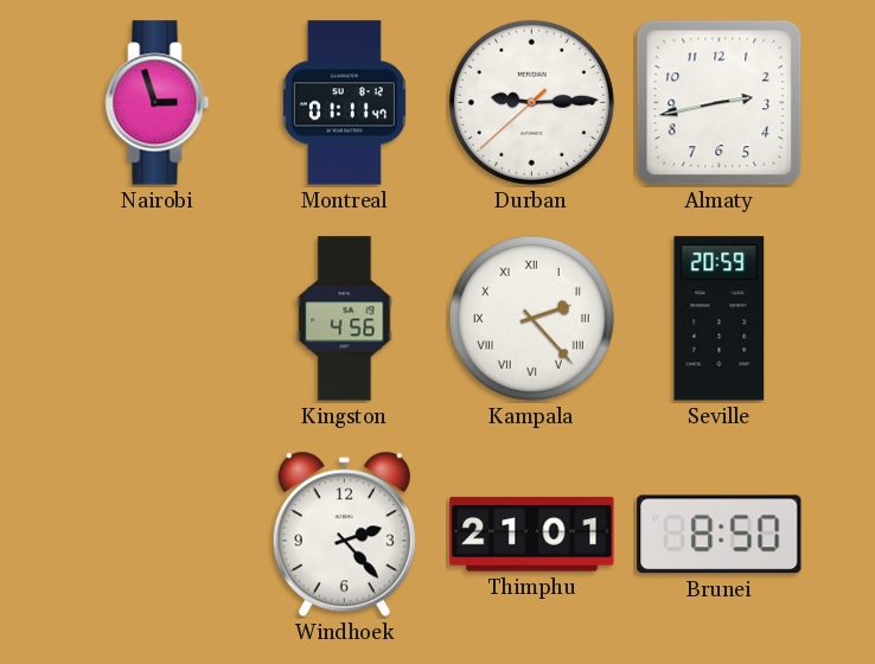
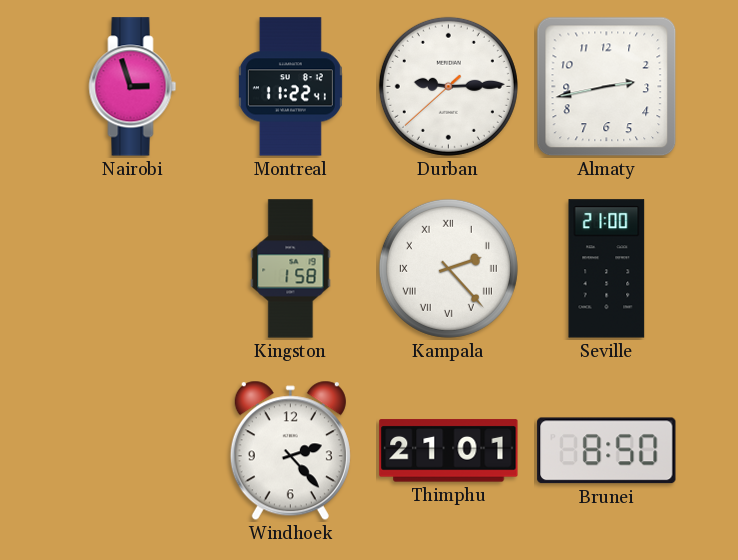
Montreal: 01:11 -> 11:22
Kingston: 4:56 -> 1:58
Seville: 20:59 -> 21:00
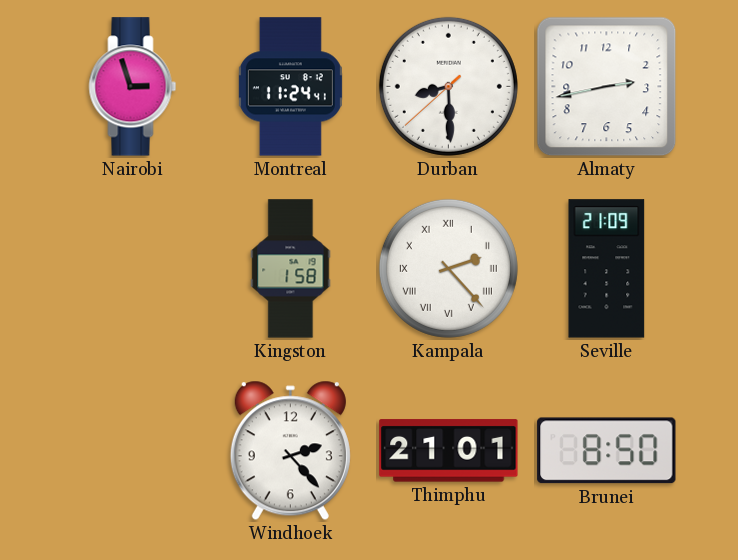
Montreal: 11:22 -> 11:24
Durban: 9:14 -> 8:29
Seville: 21:00 -> 21:09
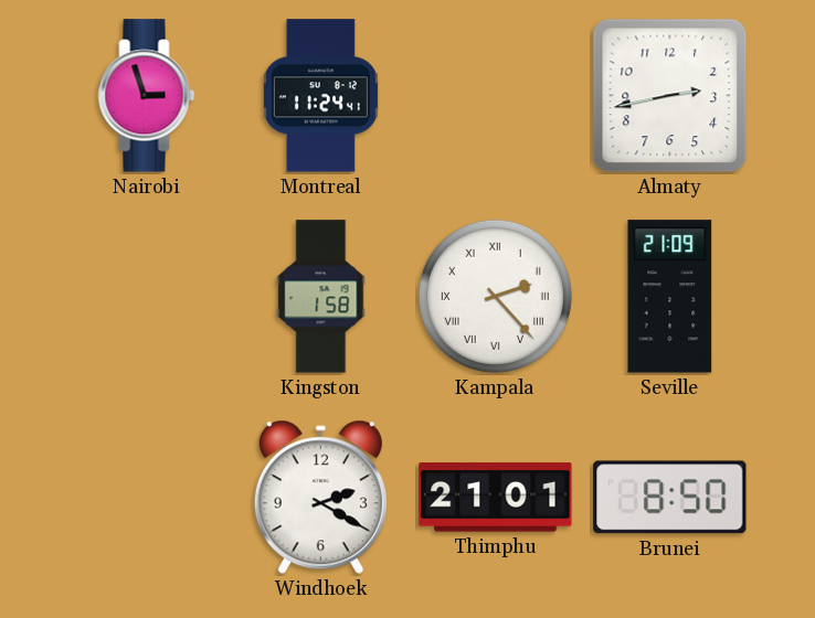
Durban: 8:29 -> none
Windhoek: 2:23 -> 2:20
